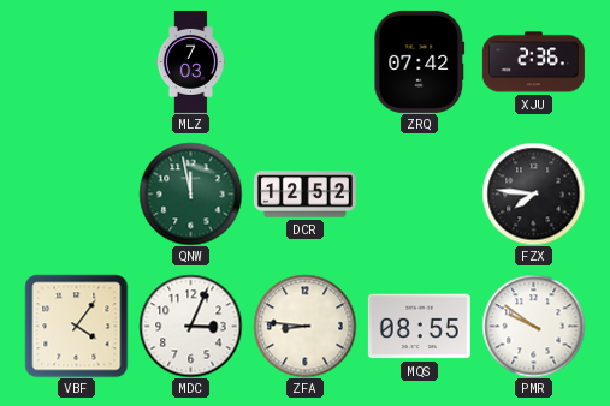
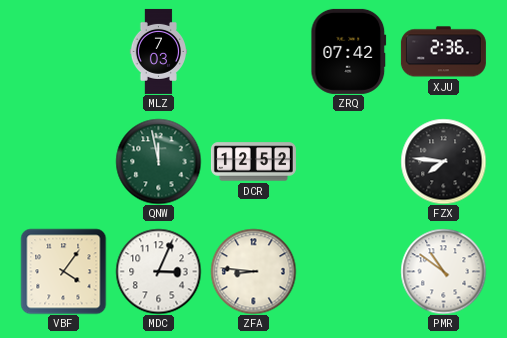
MQS: 08:55 -> none
PMR: 9:51 -> 10:51
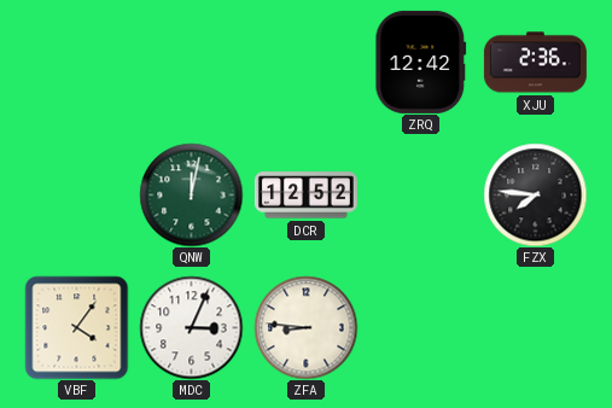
MLZ: 7:03 -> none
ZRQ: 07:42 -> 12:42
QNW: 11:58 -> 12:02
PMR: 10:51 -> none
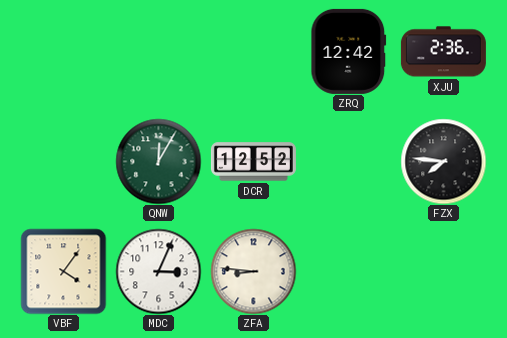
QNW: 12:02 -> 12:05
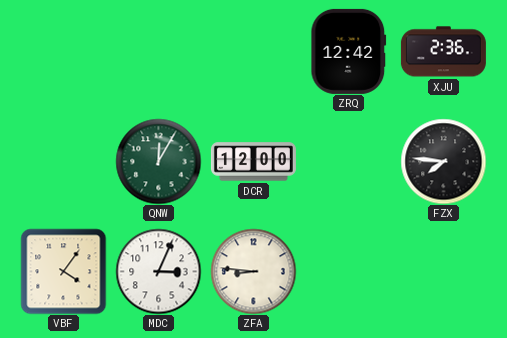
DCR: 12:52 -> 12:00
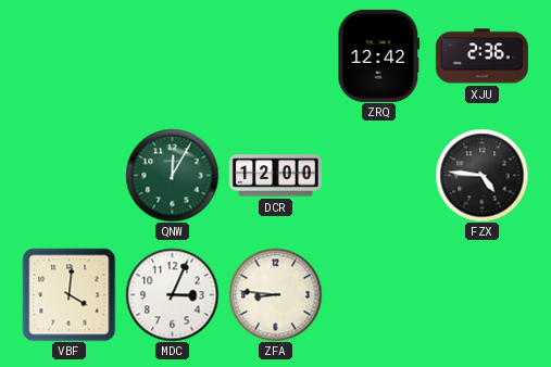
FZX: 7:46 -> 4:46
VBF: 4:06 -> 4:01
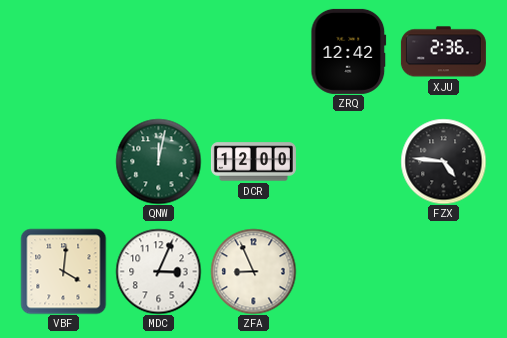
QNW: 12:05 -> 12:02
ZFA: 8:46 -> 8:56
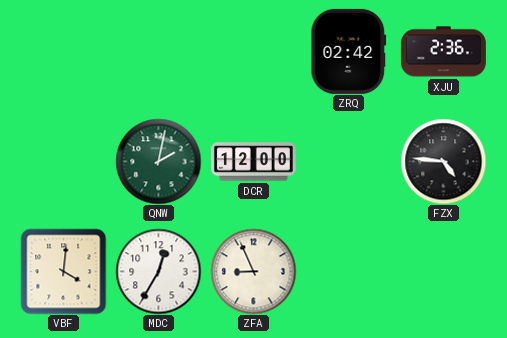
ZRQ: 12:42 -> 02:42
QNW: 12:02 -> 2:02
MDC: 3:04 -> 12:35
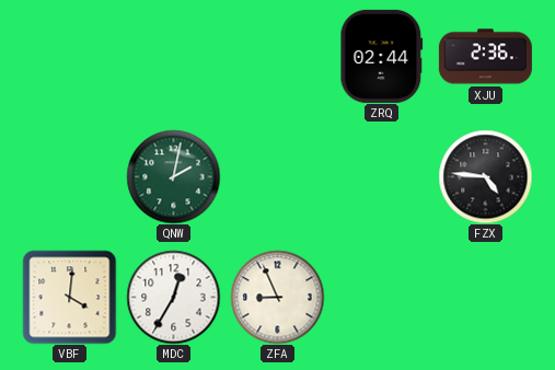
ZRQ: 02:42 -> 02:44
DCR: 12:00 -> none
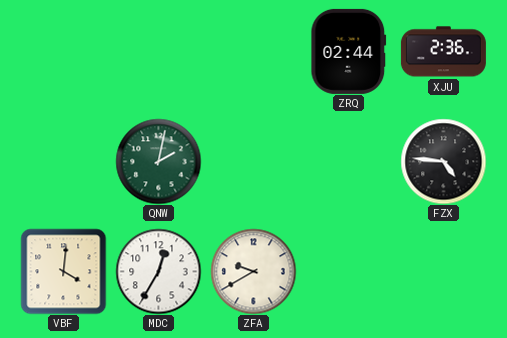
ZFA: 8:56 -> 9:40
